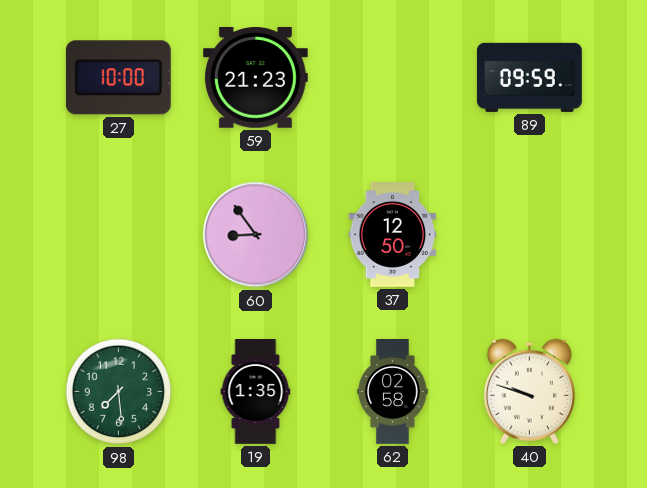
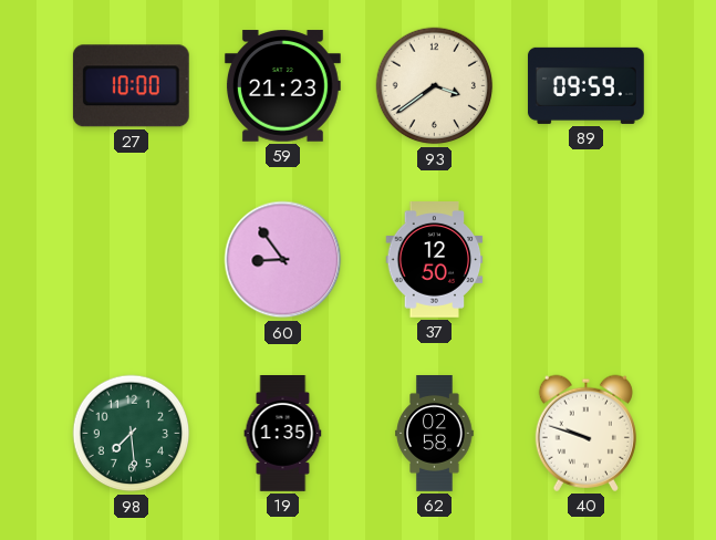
93: none -> 3:39
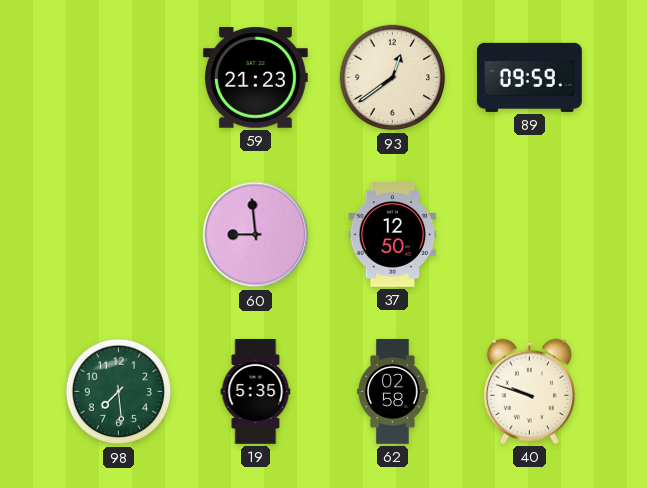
27: 10:00 -> none
93: 3:39 -> 12:39
60: 8:54 -> 8:59
19: 1:35 -> 5:35
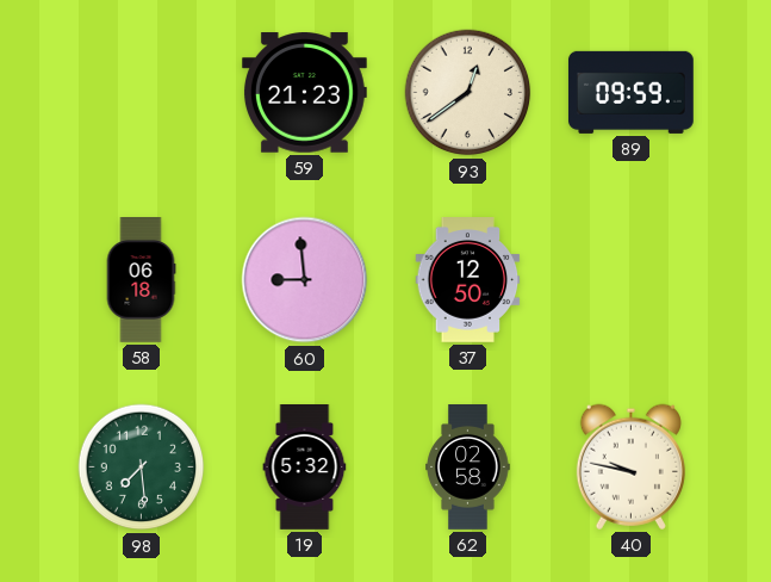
58: none -> 06:18
19: 5:35 -> 5:32
40: 9:48 -> 9:47
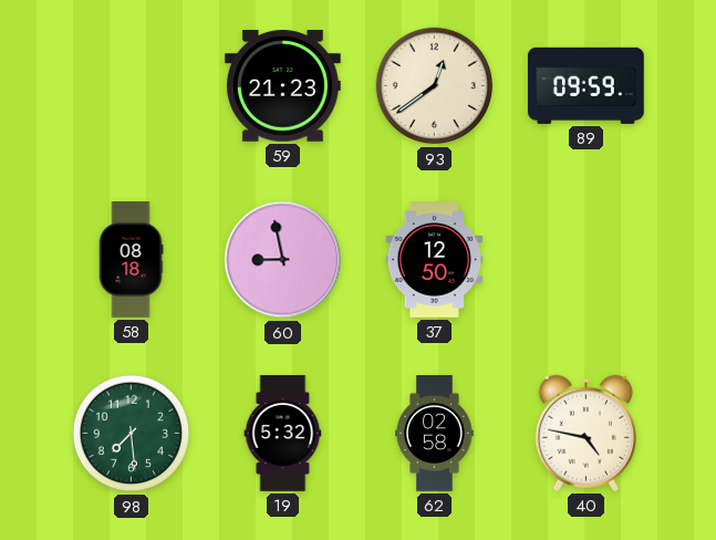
58: 06:18 -> 08:18
60: 8:59 -> 8:58
40: 9:47 -> 4:47
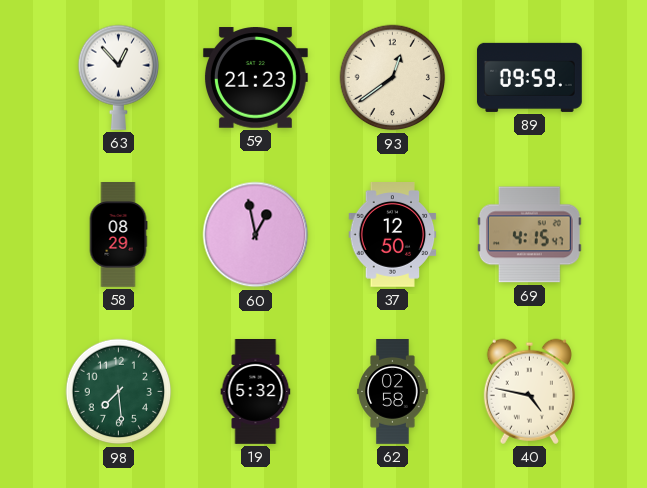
63: none -> 12:53
58: 08:18 -> 08:29
60: 8:58 -> 12:58
69: none -> 4:15
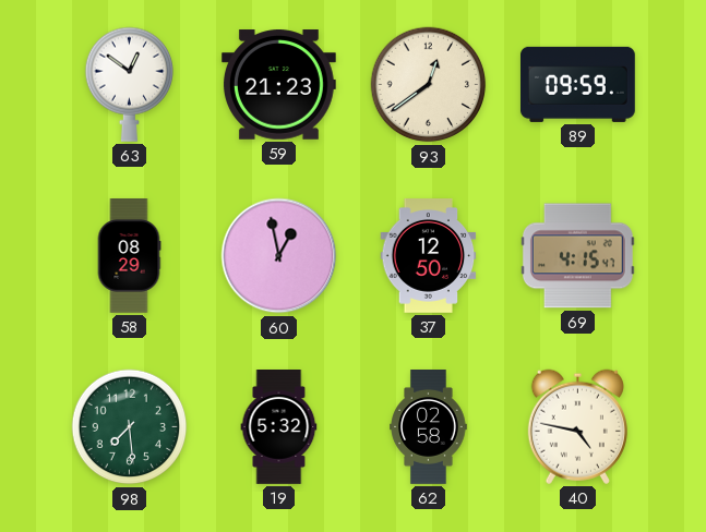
63: 12:53 -> 12:51
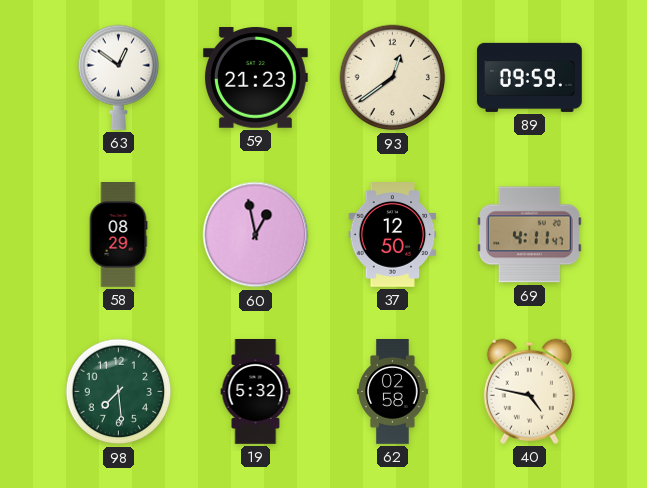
69: 4:15 -> 4:11
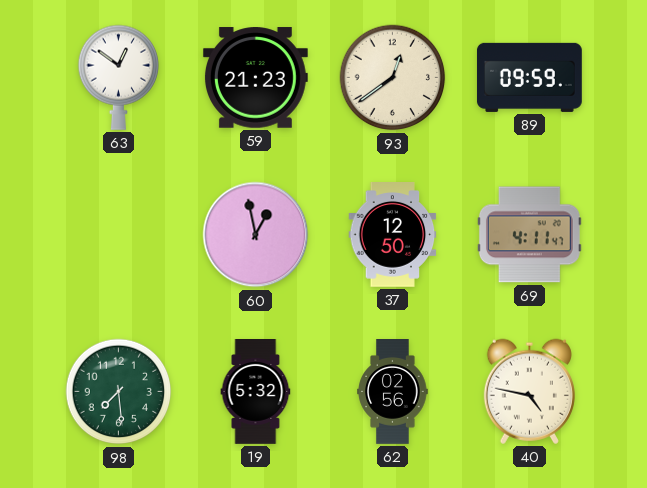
58: 08:29 -> none
62: 02:58 -> 02:56
